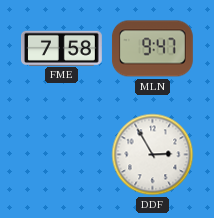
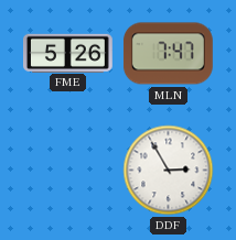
FME: 7:58 -> 5:26
MLN: 9:47 -> 7:47
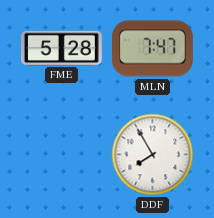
FME: 5:26 -> 5:28
DDF: 2:55 -> 7:55
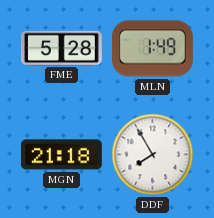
MLN: 7:47 -> 1:49
MGN: none -> 21:18
